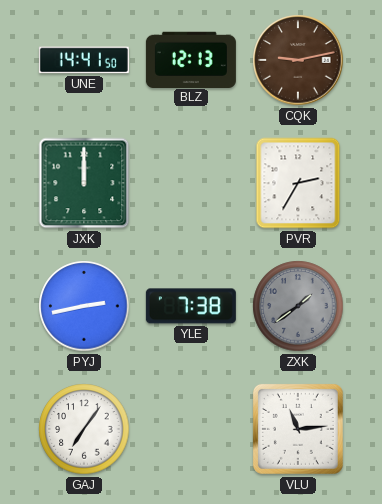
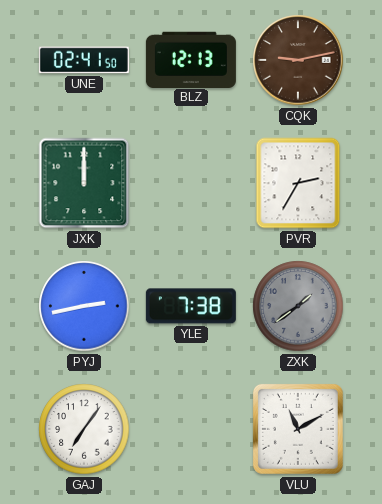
UNE: 14:41 -> 02:41
VLU: 11:14 -> 11:10
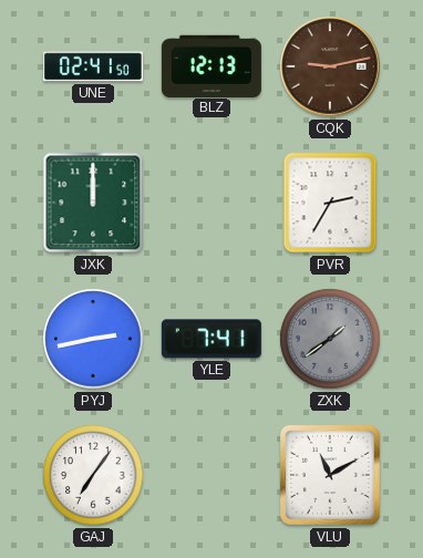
YLE: 7:38 -> 7:41
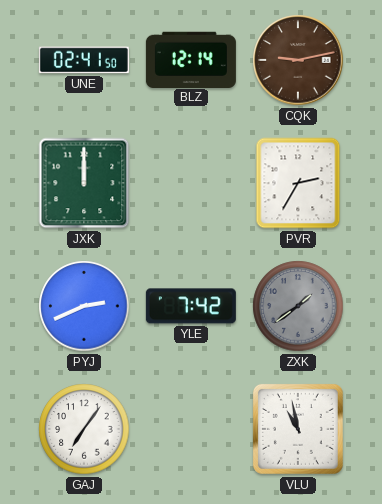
BLZ: 12:13 -> 12:14
PYJ: 2:43 -> 2:41
YLE: 7:41 -> 7:42
VLU: 11:10 -> 10:58
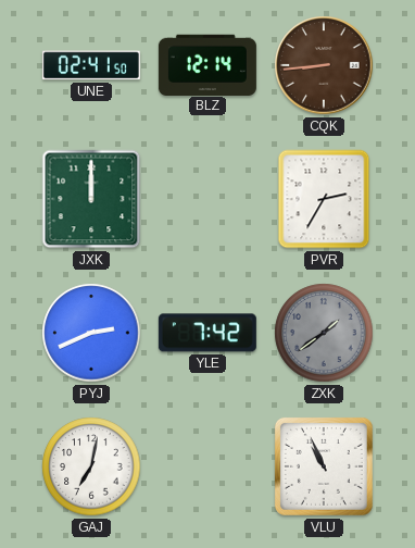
CQK: 9:13 -> 8:44
GAJ: 7:06 -> 7:02
VLU: 10:58 -> 10:56
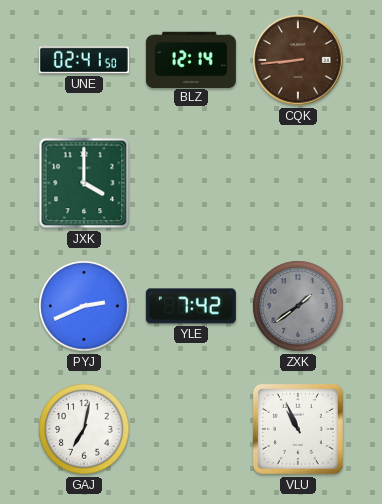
JXK: 12:00 -> 4:00
PVR: 2:35 -> none
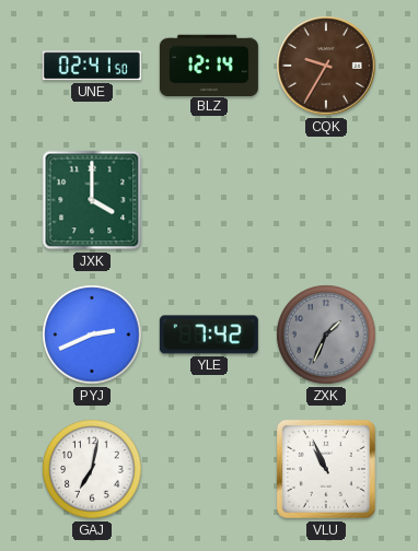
CQK: 8:44 -> 9:35
ZXK: 1:39 -> 1:34
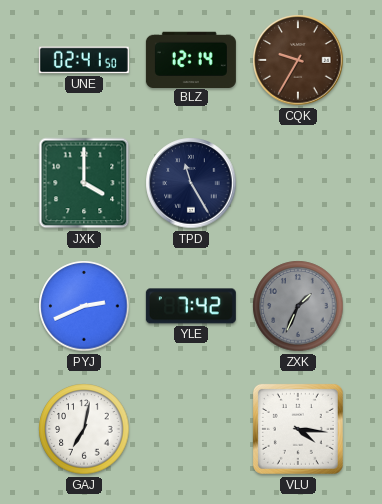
TPD: none -> 11:25
VLU: 10:56 -> 4:16
